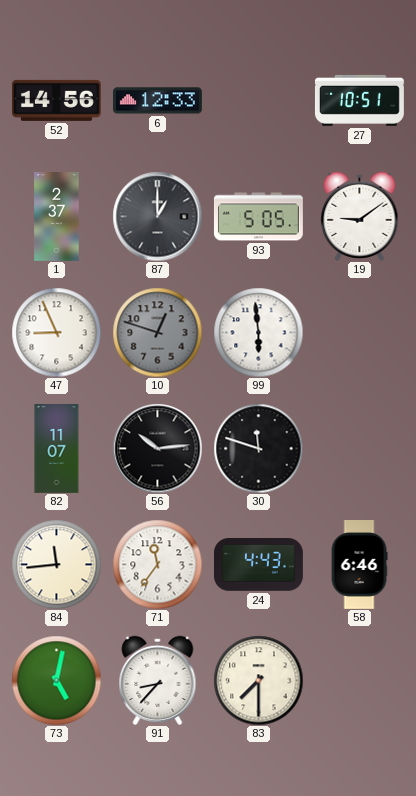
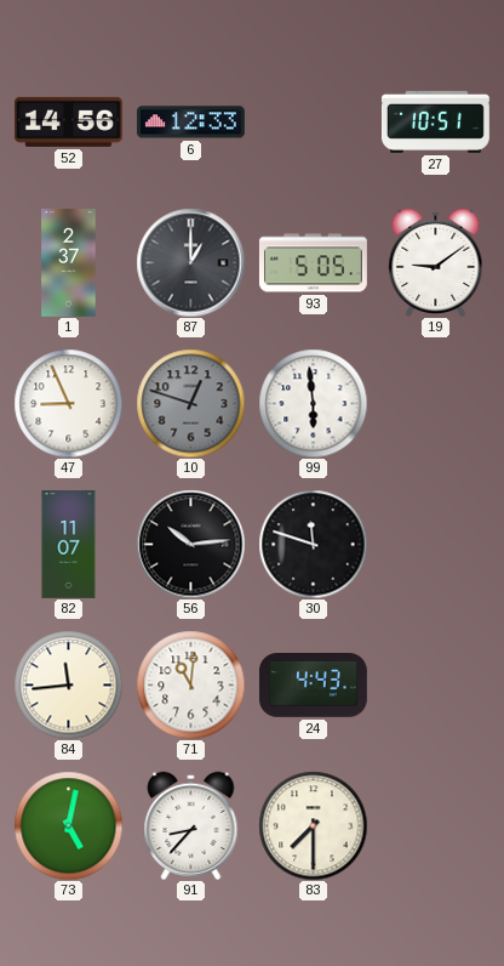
71: 11:36 -> 11:01
58: 6:46 -> none
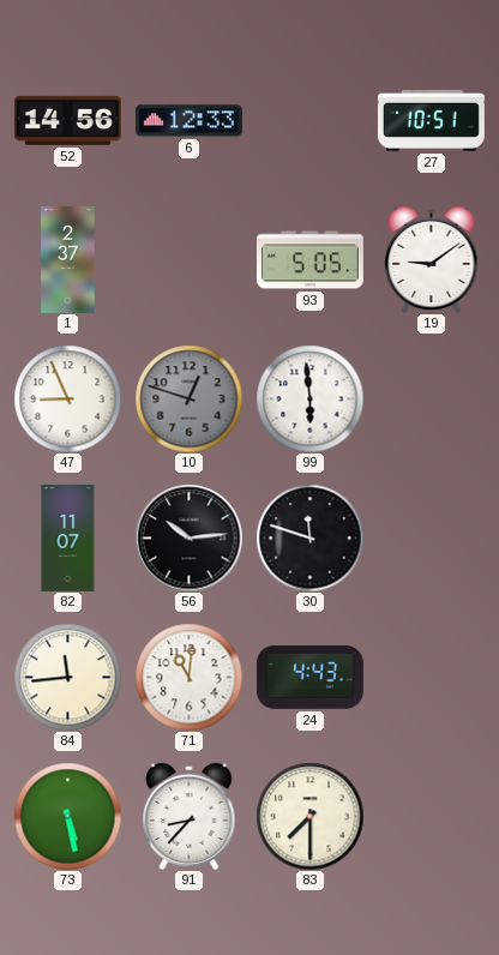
87: 1:00 -> none
73: 5:02 -> 5:28
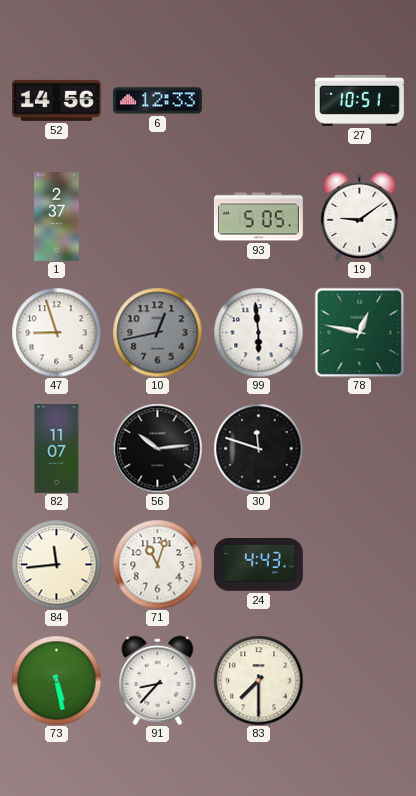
47: 8:56 -> 8:57
10: 12:48 -> 12:43
78: none -> 12:47
71: 11:01 -> 11:03
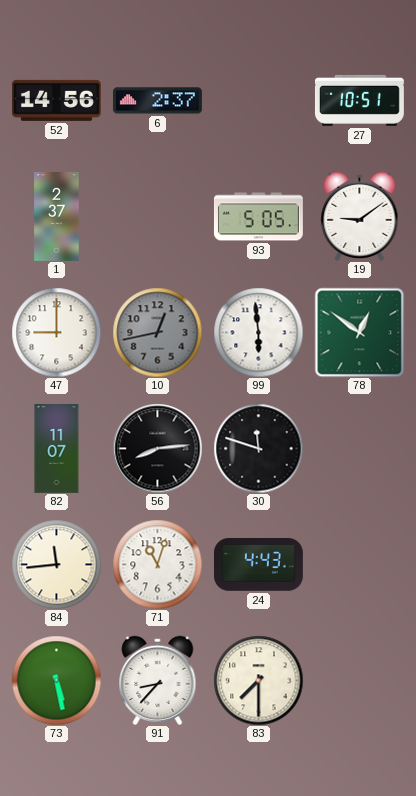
6: 12:33 -> 2:37
47: 8:57 -> 9:00
78: 12:47 -> 12:51
56: 10:14 -> 8:14
